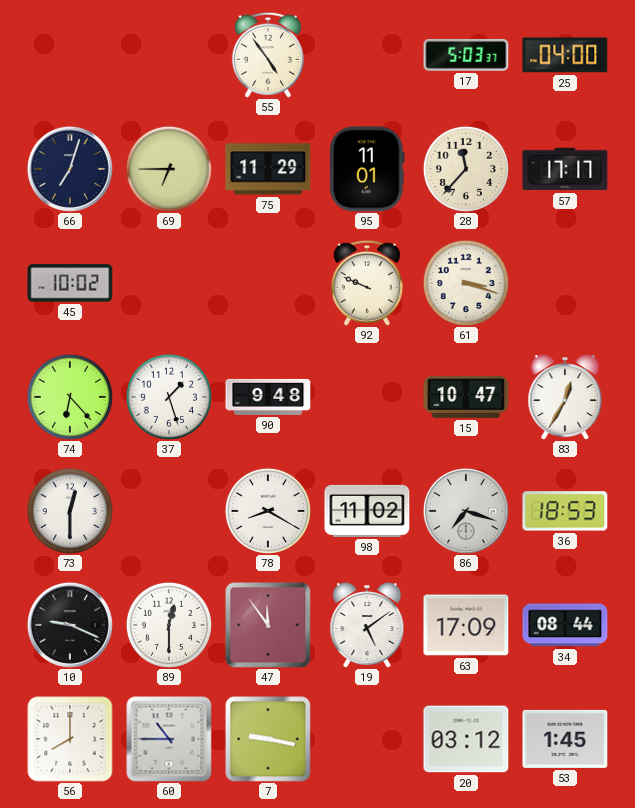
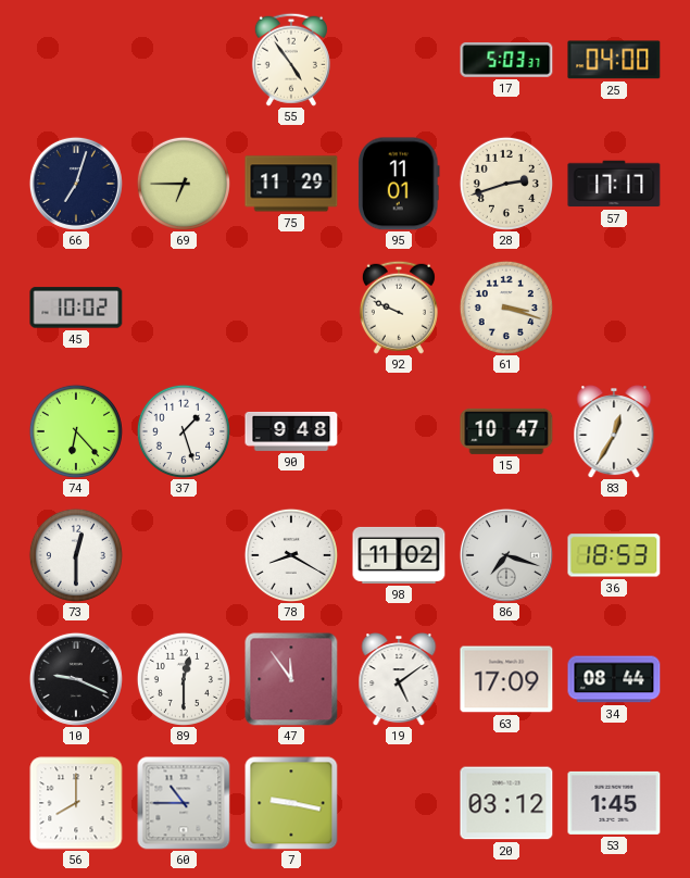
28: 11:37 -> 2:42
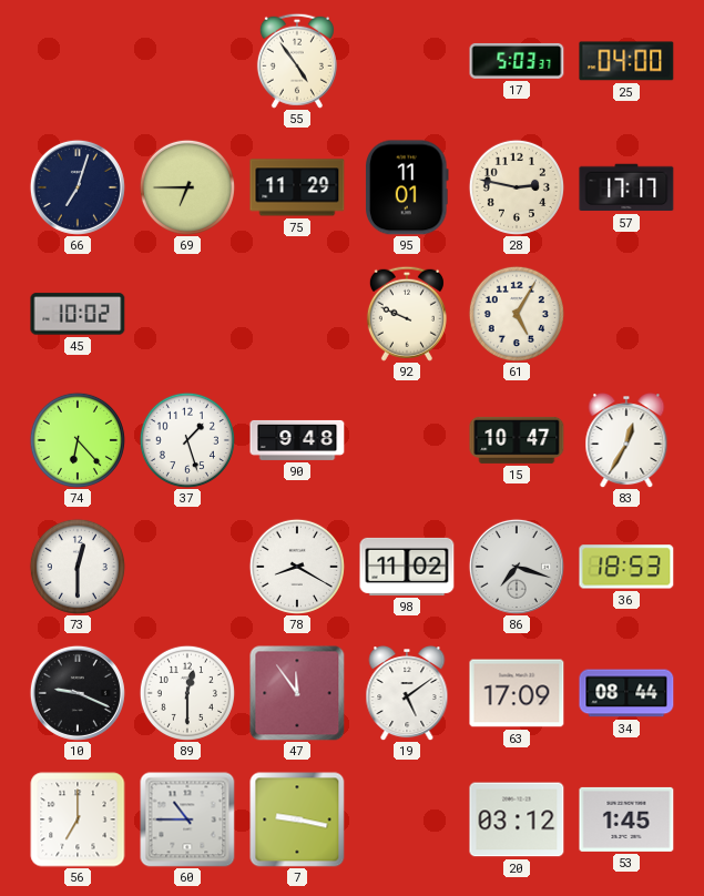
28: 2:42 -> 2:47
61: 3:18 -> 5:05
56: 8:00 -> 7:00
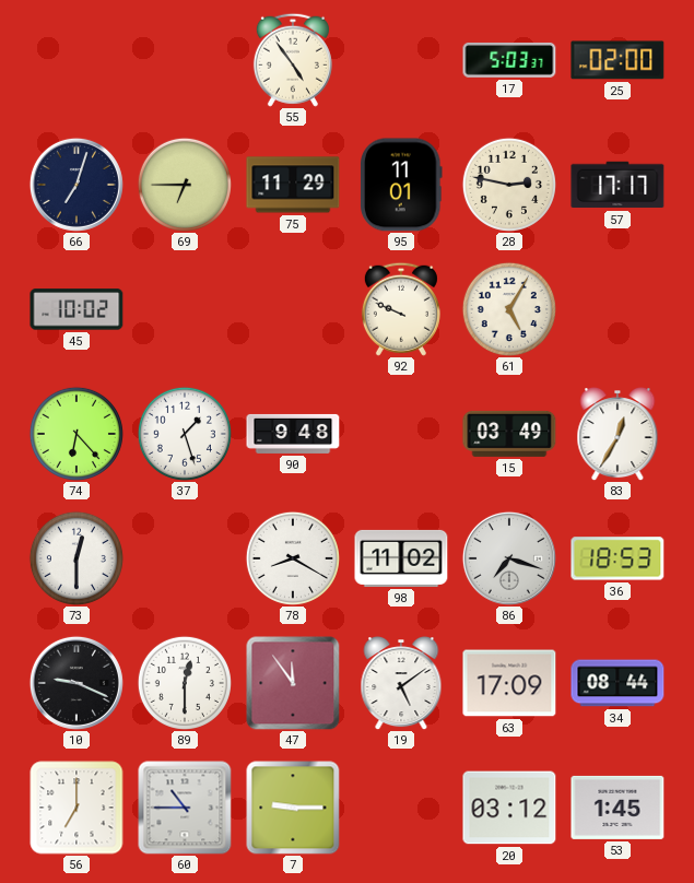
25: 04:00 -> 02:00
15: 10:47 -> 03:49
7: 9:17 -> 9:15
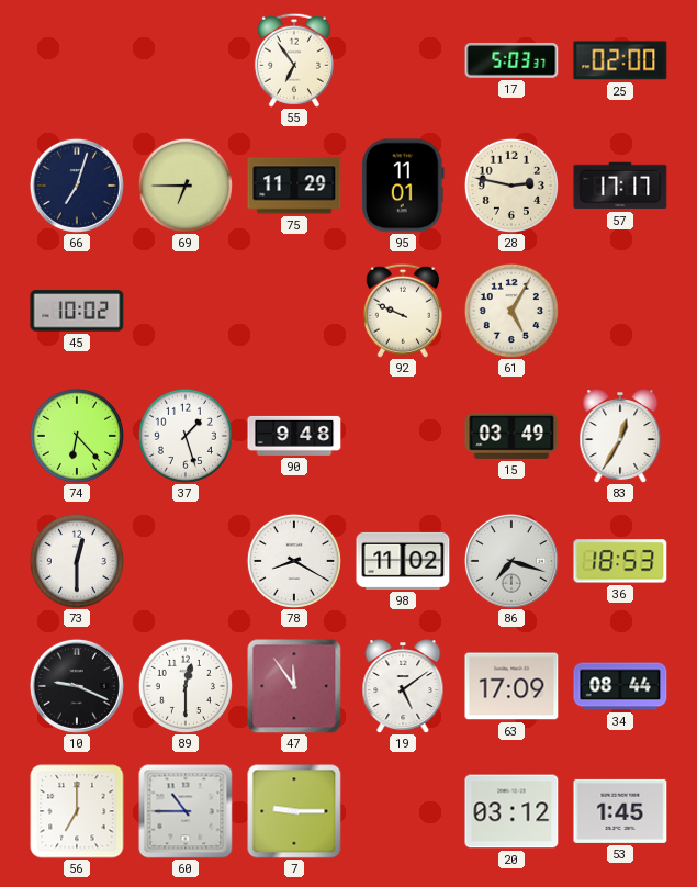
55: 4:54 -> 6:54
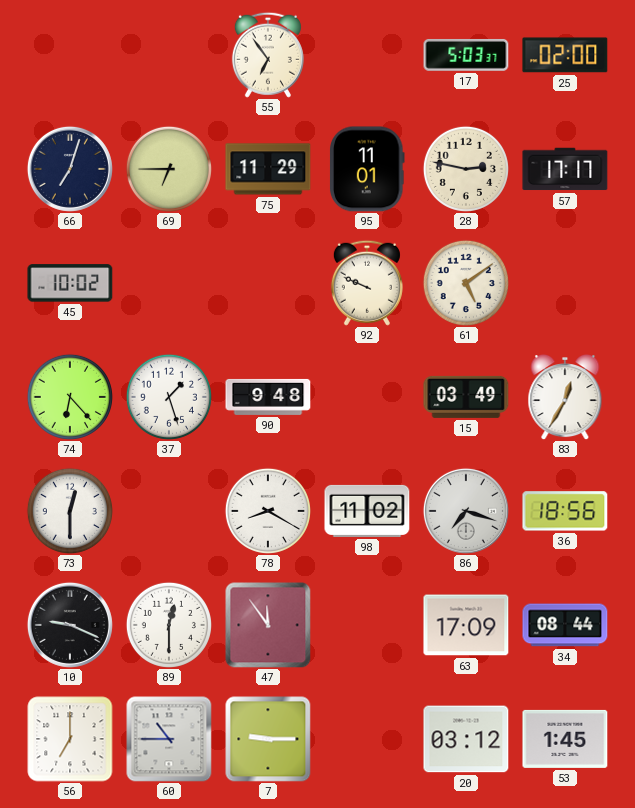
61: 5:05 -> 5:09
36: 18:53 -> 18:56
19: 5:09 -> none
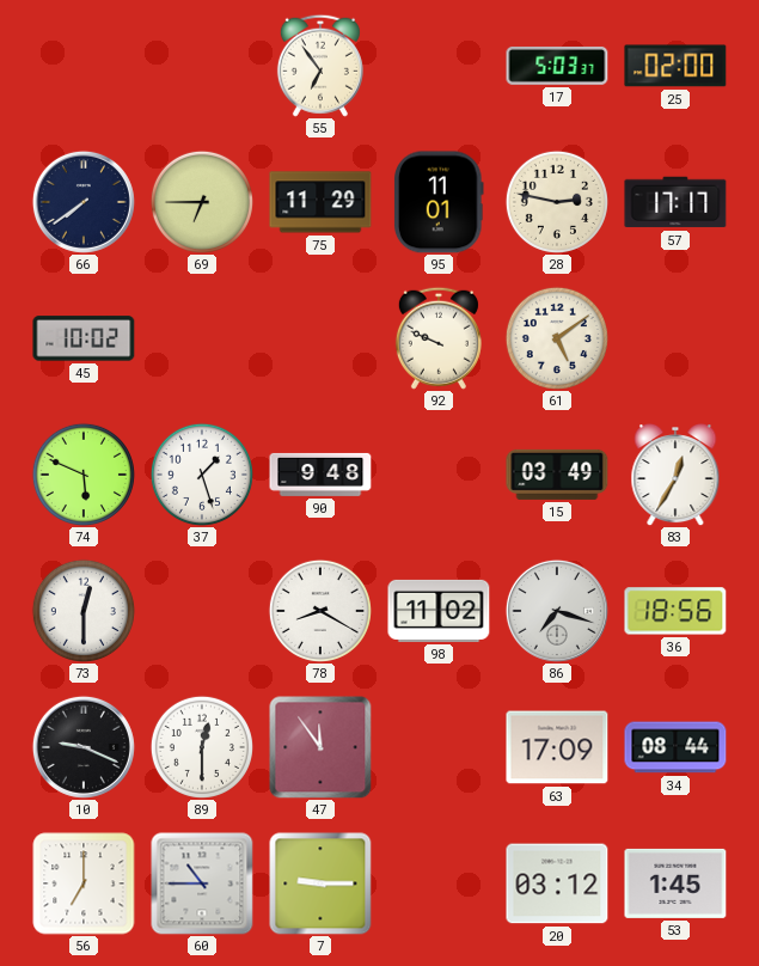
66: 7:03 -> 7:39
74: 6:23 -> 5:49
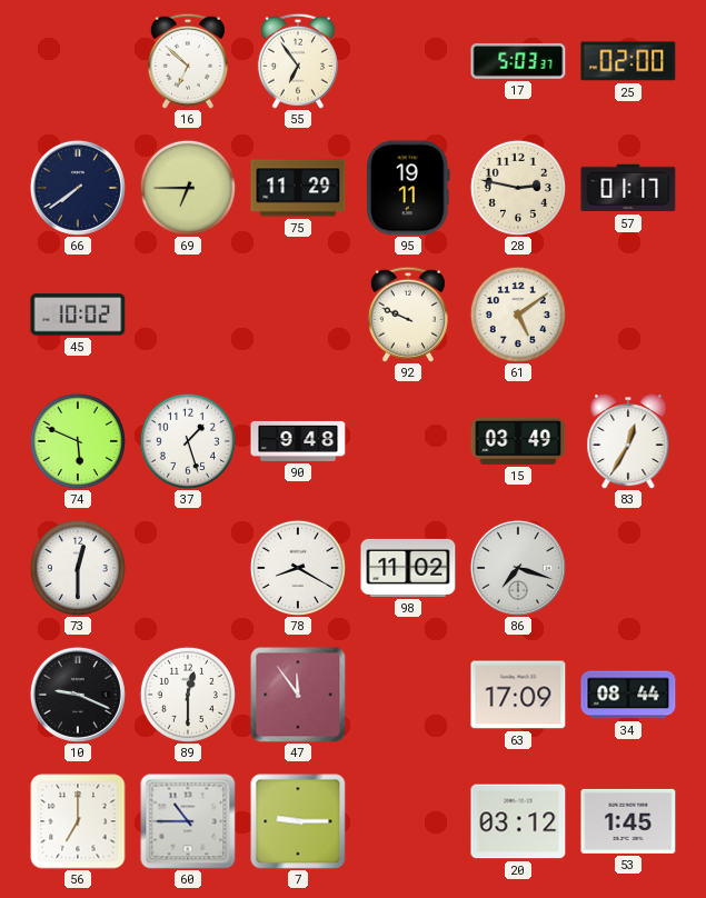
16: none -> 6:52
95: 11:01 -> 19:11
57: 17:17 -> 01:17
36: 18:56 -> none
